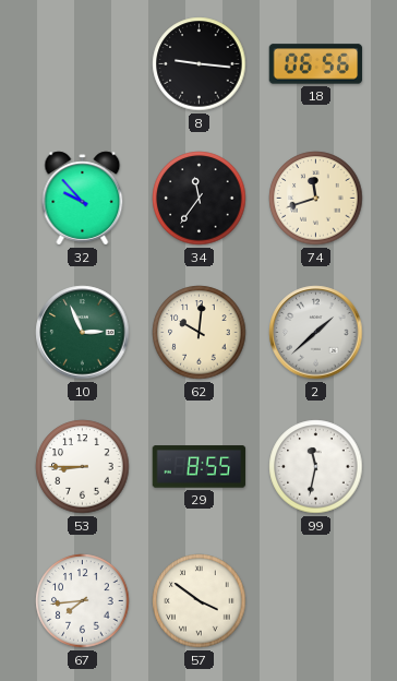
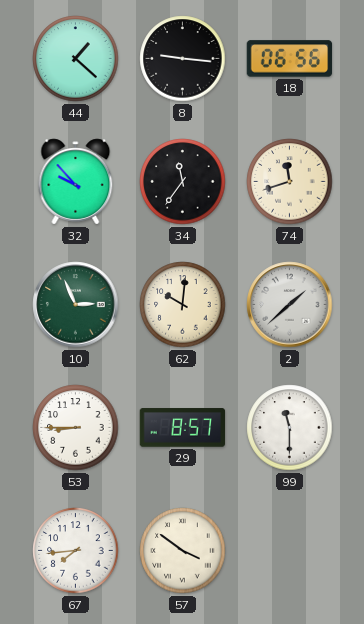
44: none -> 1:22
29: 8:55 -> 8:57
99: 11:32 -> 11:30
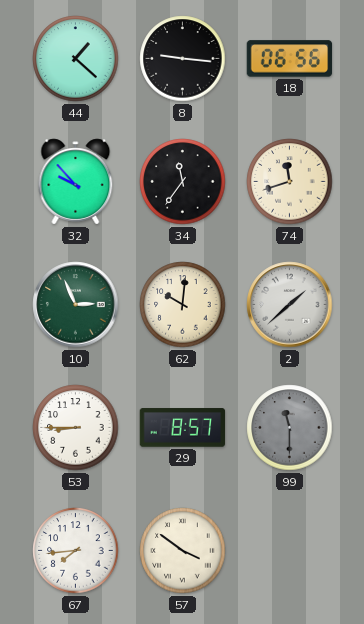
99 dial: white -> grey
